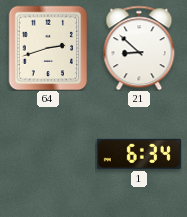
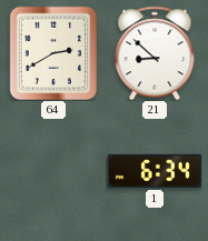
64: 2:42 -> 2:40
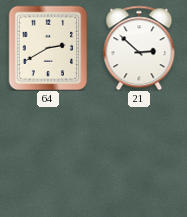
21: 8:52 -> 2:52
1: 6:34 -> none
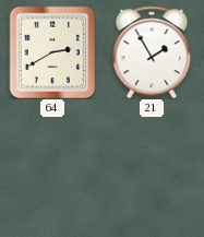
21: 2:52 -> 1:55
